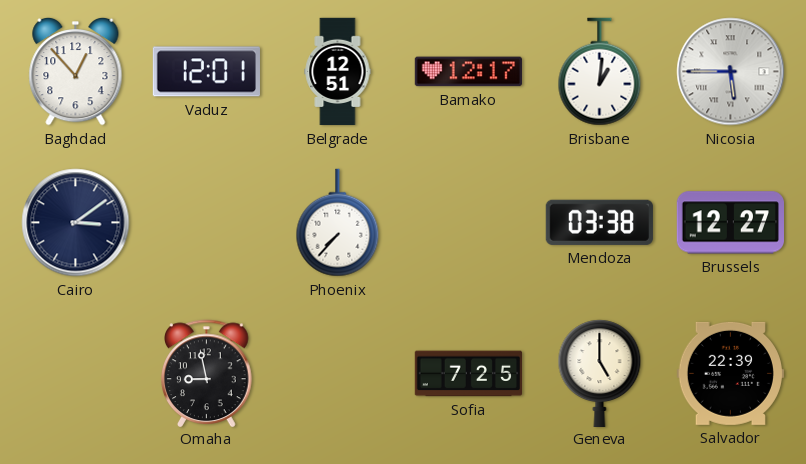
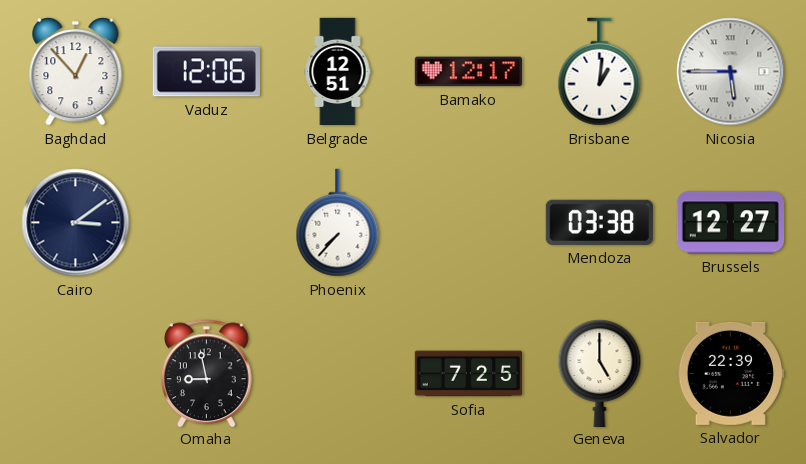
Vaduz: 12:01 -> 12:06
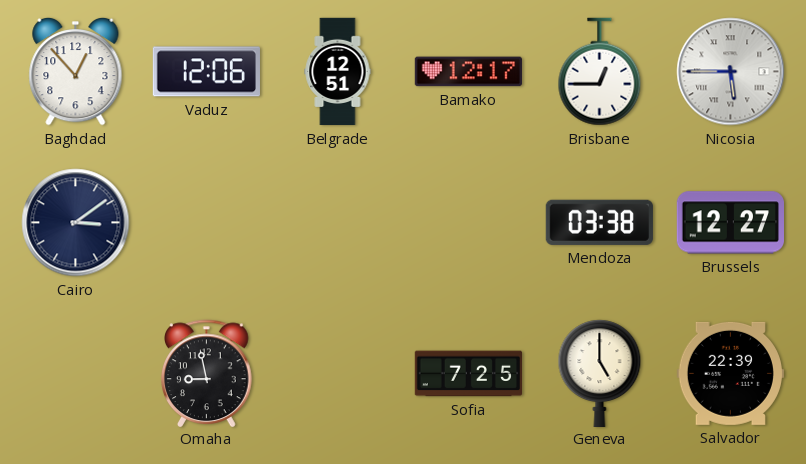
Brisbane: 1:01 -> 12:45
Phoenix: 7:37 -> none
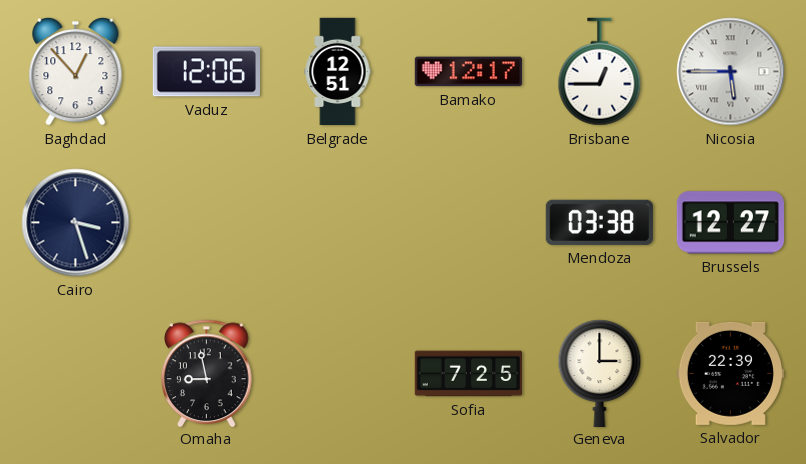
Cairo: 3:09 -> 3:27
Geneva: 5:00 -> 3:00
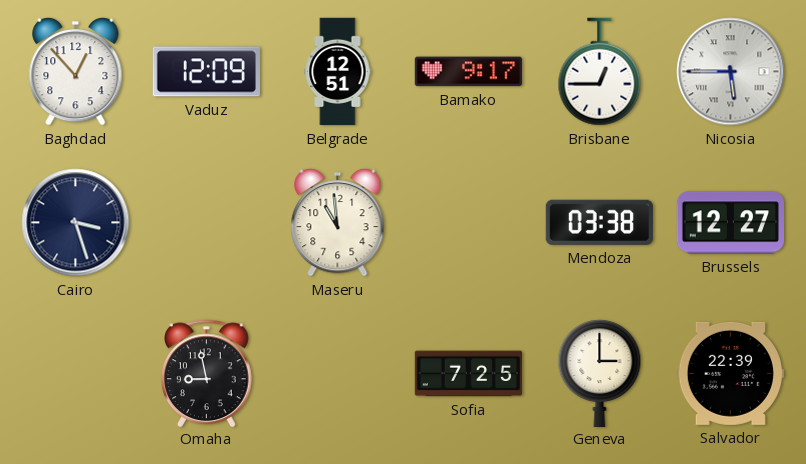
Vaduz: 12:06 -> 12:09
Bamako: 12:17 -> 9:17
Maseru: none -> 10:59
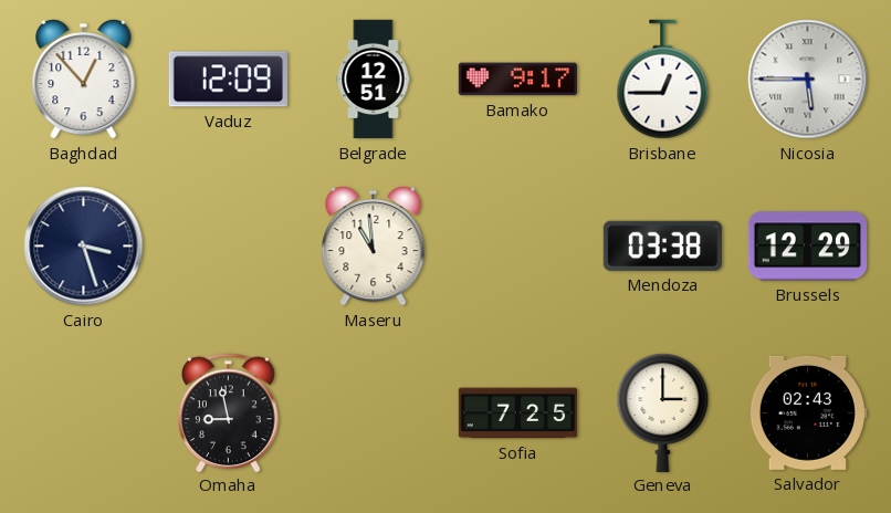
Brussels: 12:27 -> 12:29
Salvador: 22:39 -> 02:43
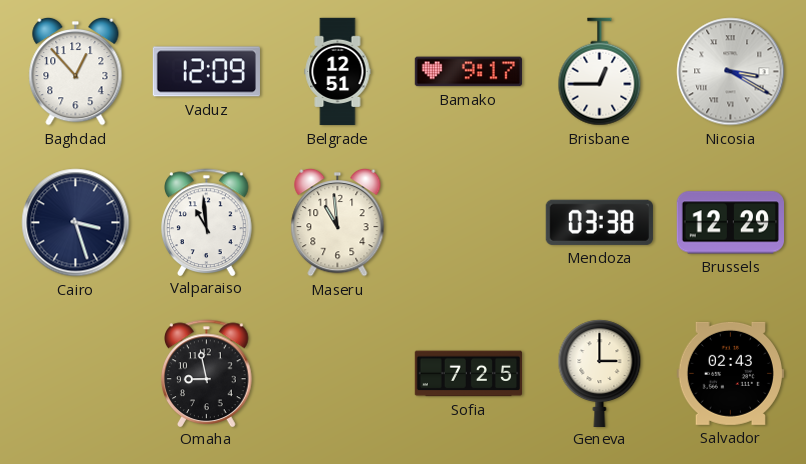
Nicosia: 5:45 -> 3:20
Valparaiso: none -> 10:59
